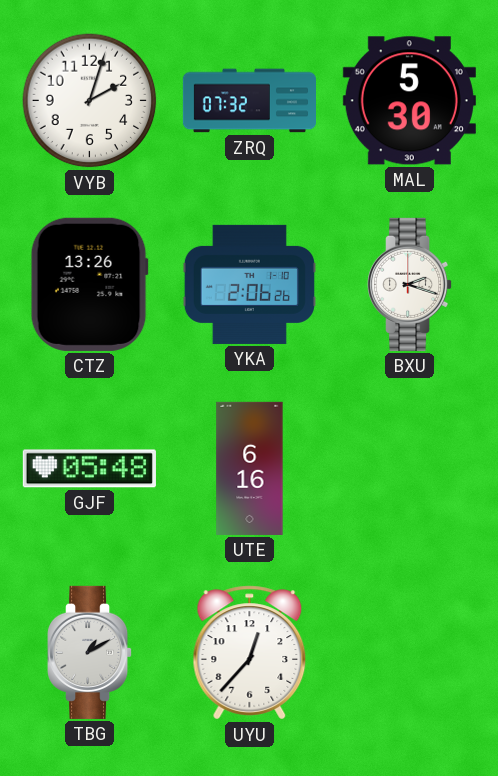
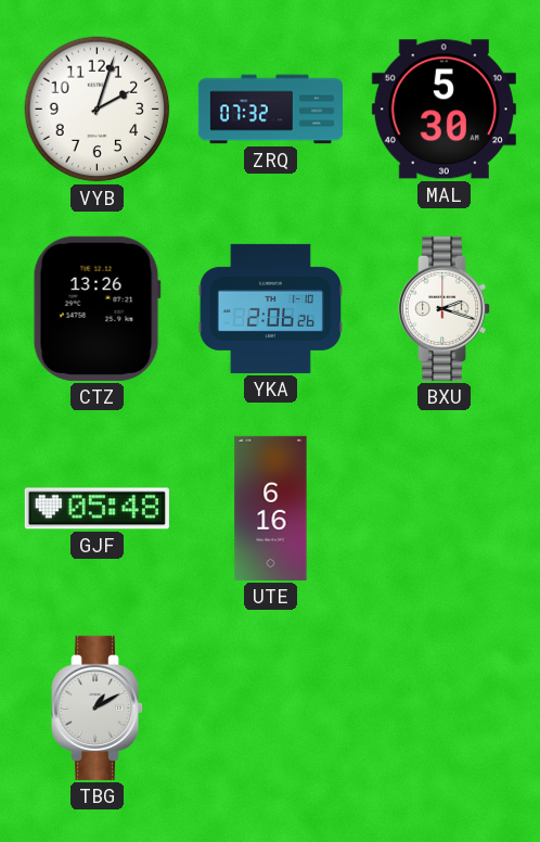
UYU: 12:37 -> none
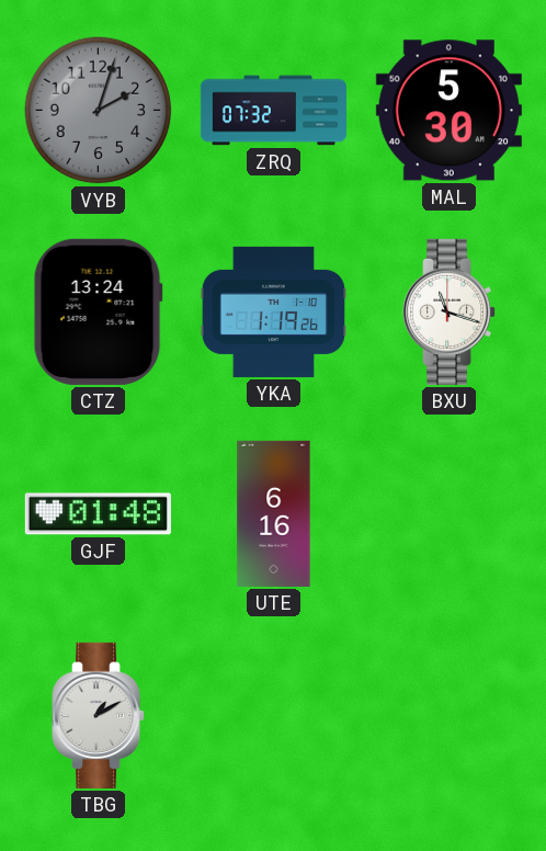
VYB dial: white -> grey
CTZ: 13:26 -> 13:24
YKA: 2:06 -> 1:19
BXU: 2:18 -> 11:18
GJF: 05:48 -> 01:48
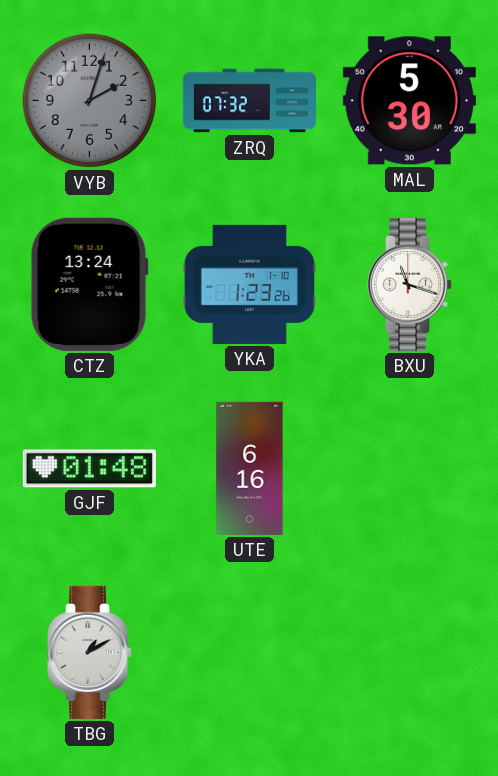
YKA: 1:19 -> 1:23
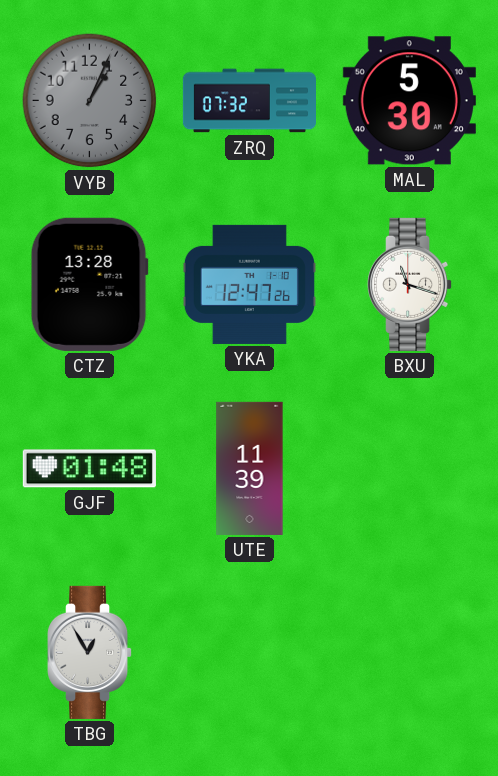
VYB: 2:03 -> 1:04
CTZ: 13:24 -> 13:28
YKA: 1:23 -> 12:47
UTE: 6:16 -> 11:39
TBG: 1:10 -> 12:55
